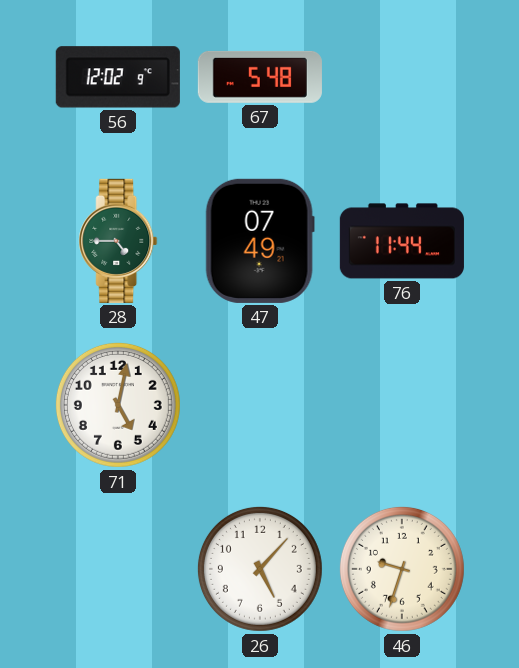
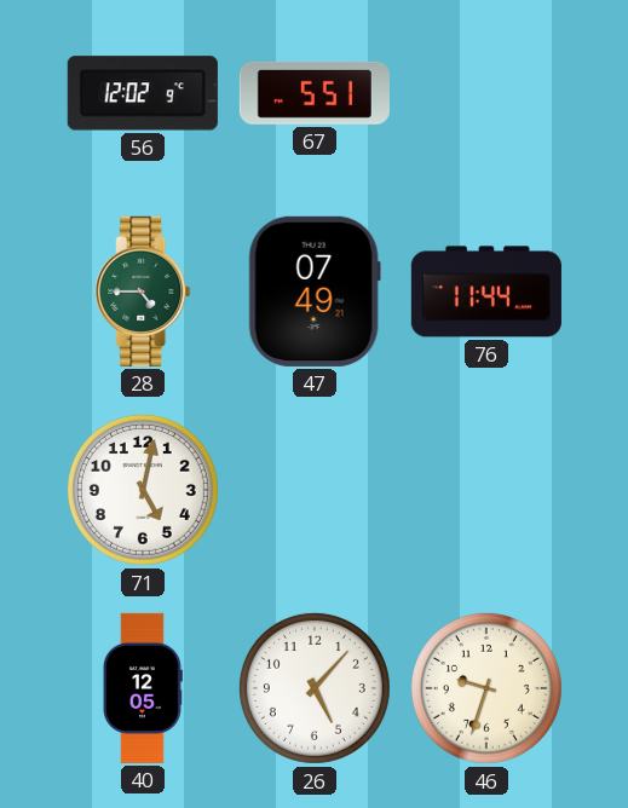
67: 5:48 -> 5:51
40: none -> 12:05
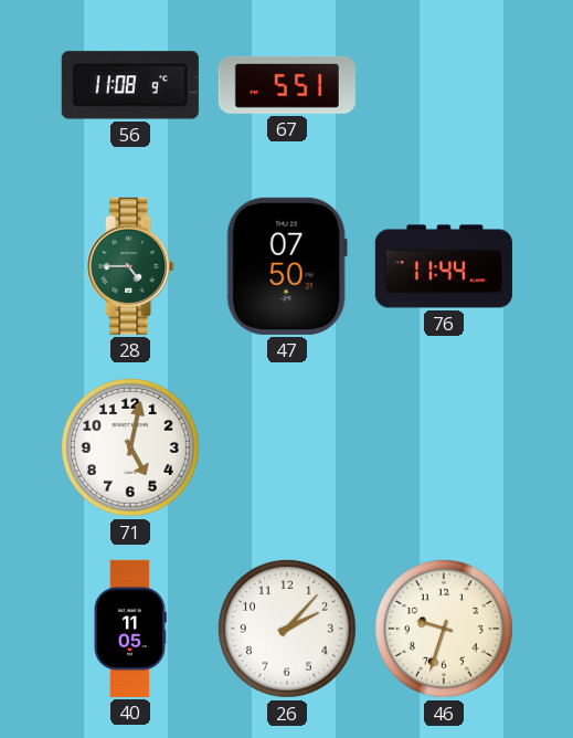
56: 12:02 -> 11:08
47: 07:49 -> 07:50
40: 12:05 -> 11:05
26: 5:07 -> 2:07
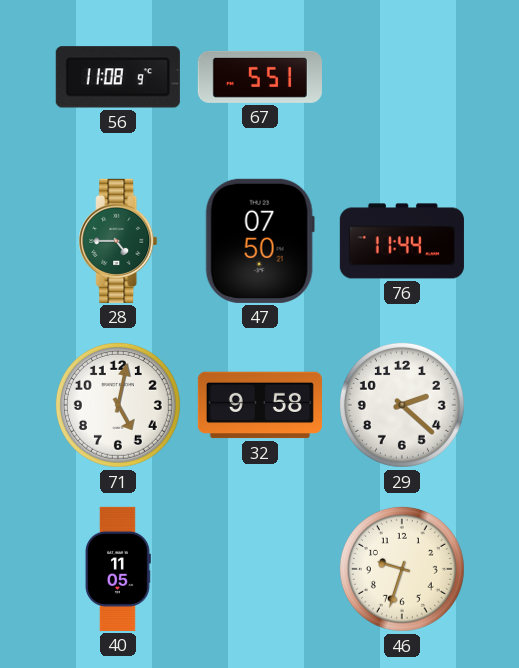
32: none -> 9:58
29: none -> 2:22
26: 2:07 -> none
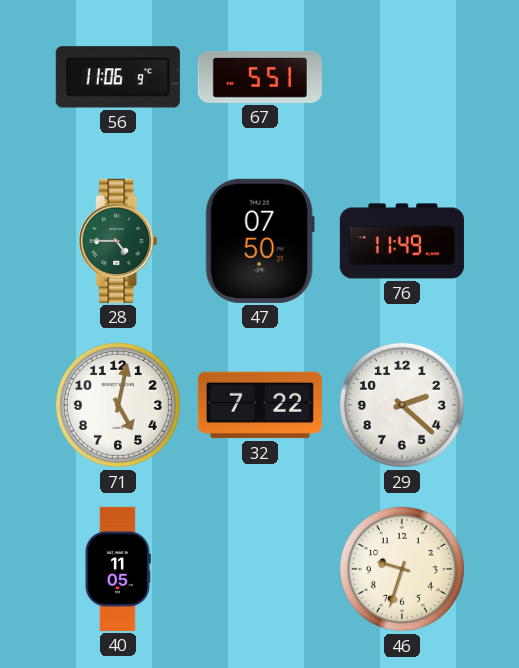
56: 11:08 -> 11:06
76: 11:44 -> 11:49
32: 9:58 -> 7:22
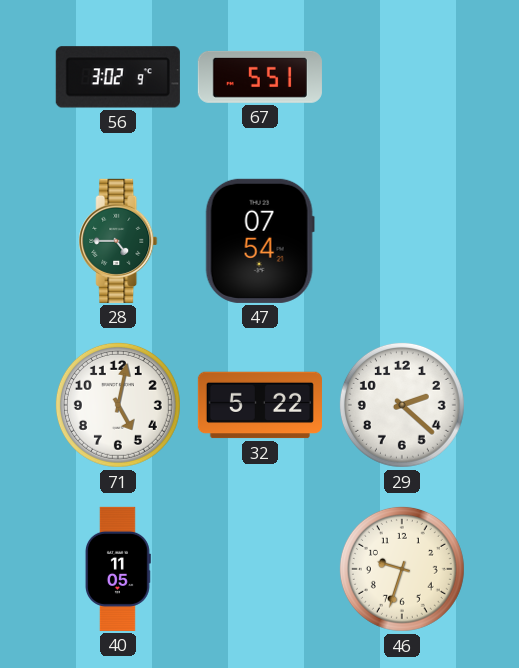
56: 11:06 -> 3:02
47: 07:50 -> 07:54
76: 11:49 -> none
32: 7:22 -> 5:22
